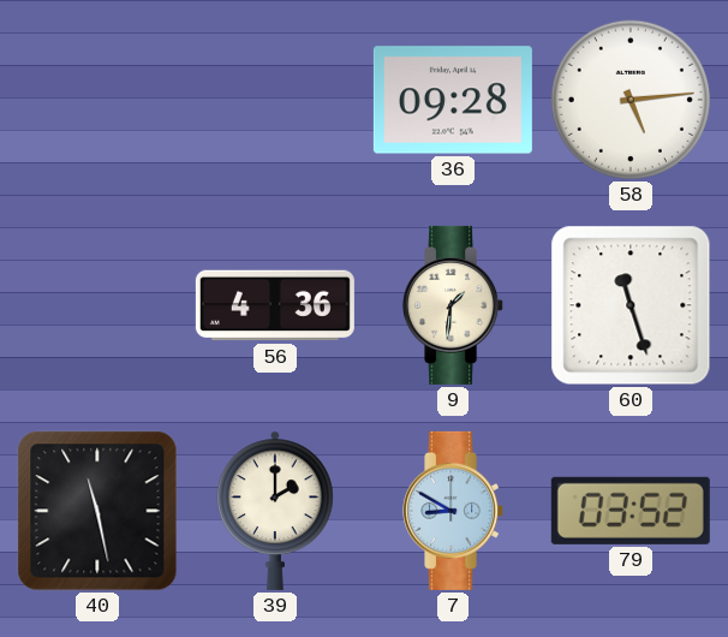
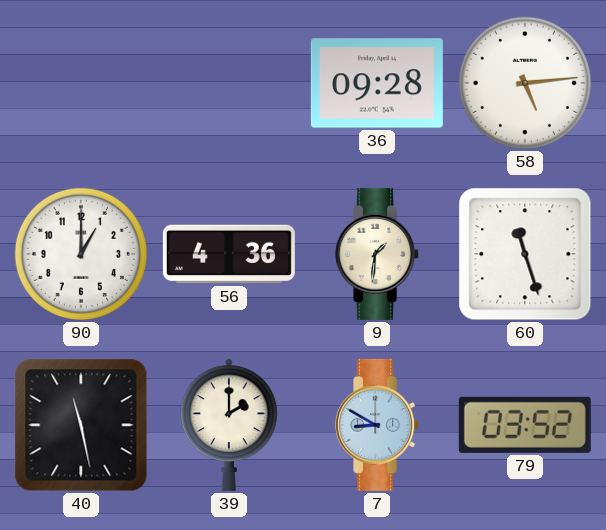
90: none -> 1:00
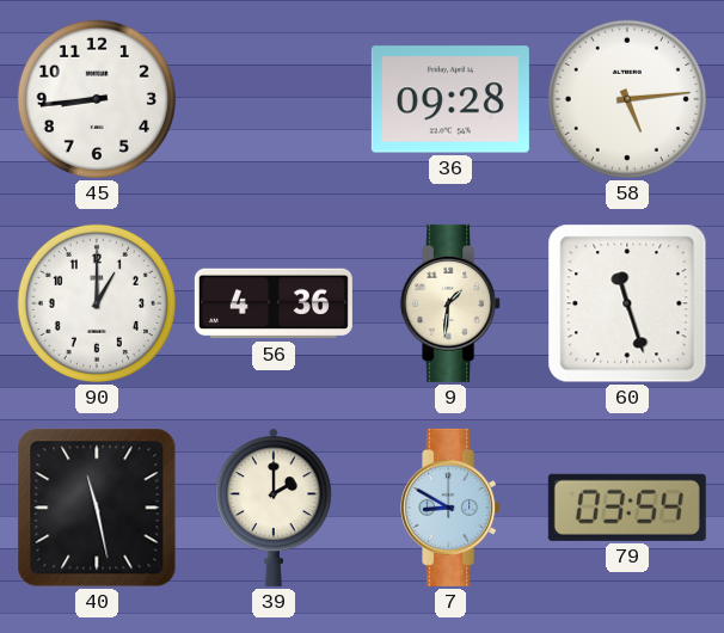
45: none -> 8:44
79: 03:52 -> 03:54
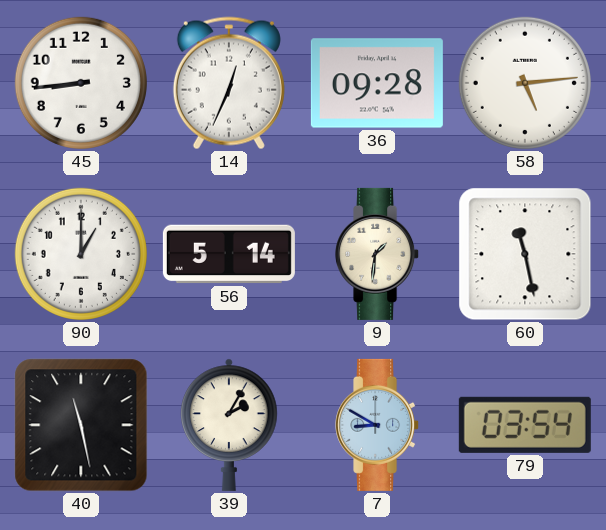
14: none -> 12:34
56: 4:36 -> 5:14
60: 11:27 -> 11:28
39: 2:00 -> 2:05
